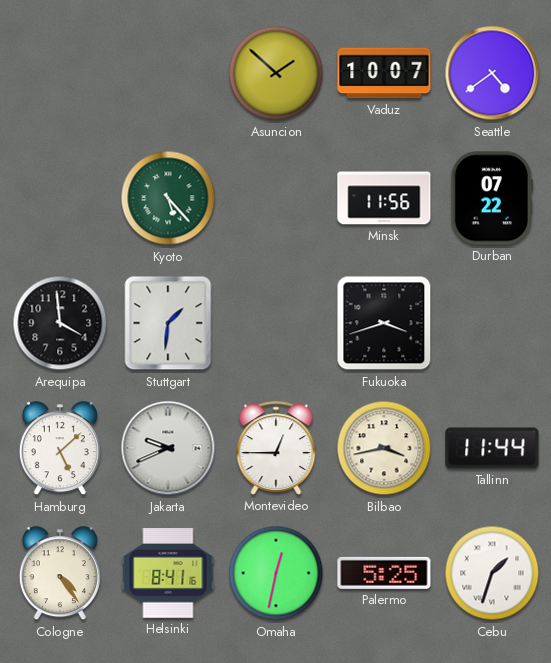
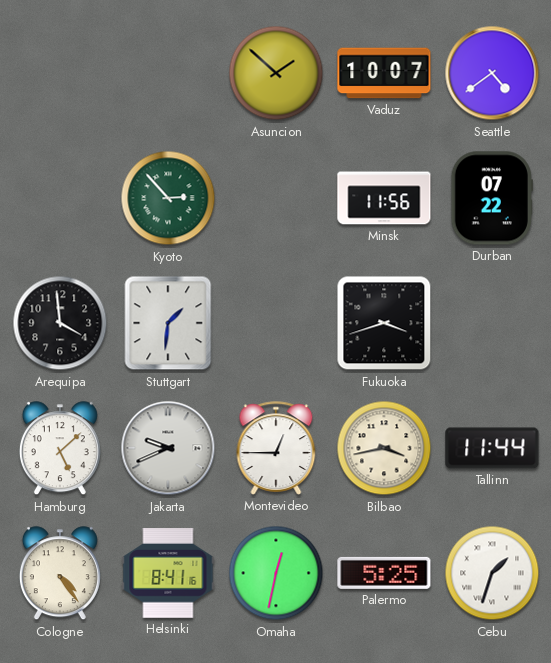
Kyoto: 5:23 -> 2:53
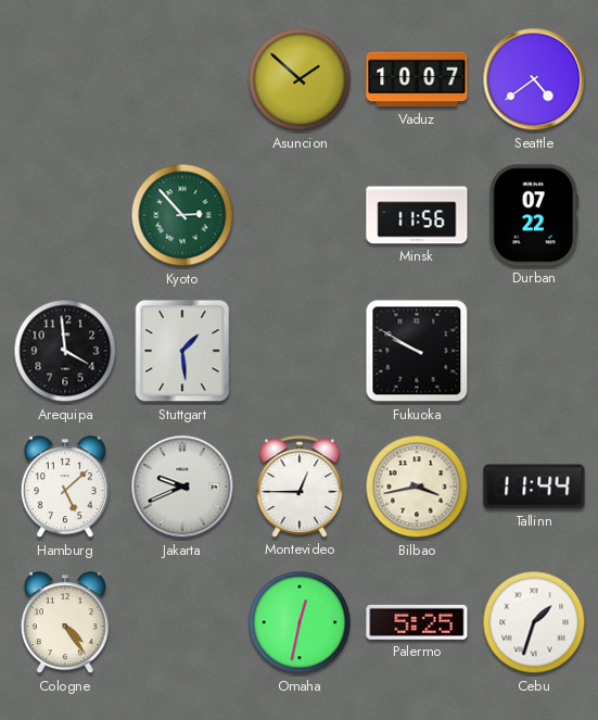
Stuttgart: 1:31 -> 1:29
Fukuoka: 3:42 -> 9:50
Helsinki: 8:41 -> none
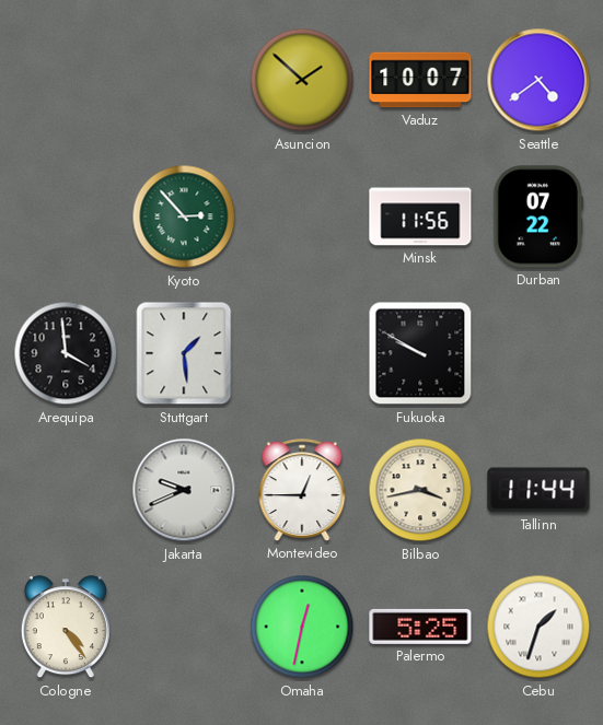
Hamburg: 5:08 -> none
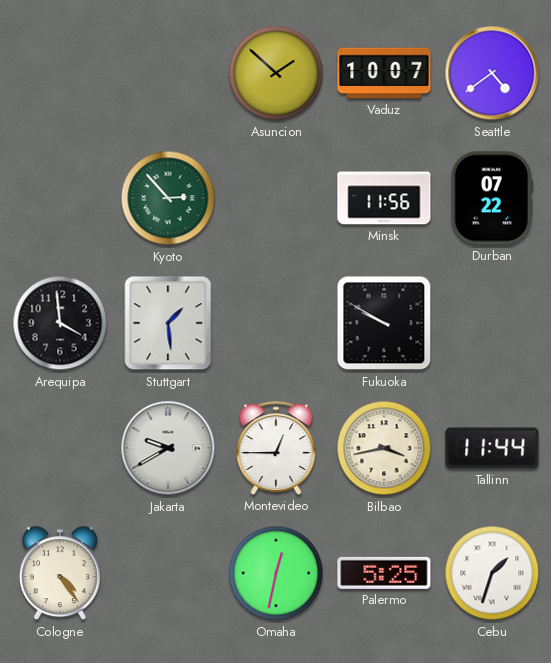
Jakarta: 9:41 -> 9:40
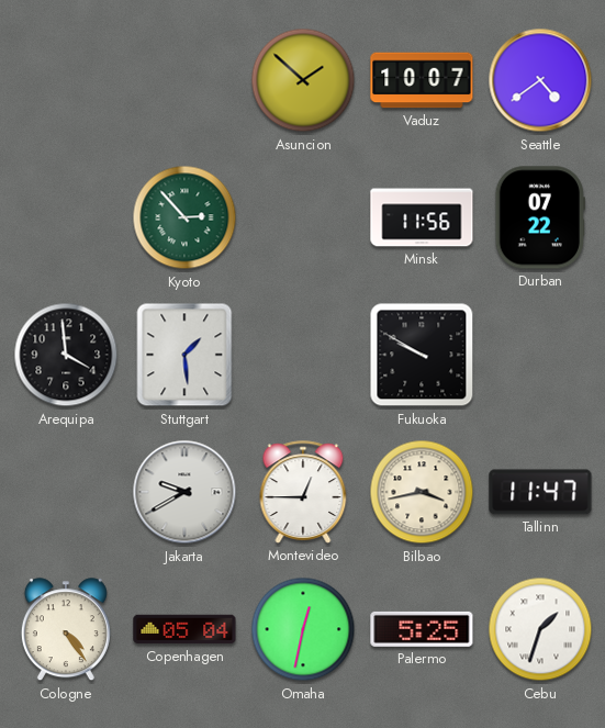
Tallinn: 11:44 -> 11:47
Copenhagen: none -> 05:04
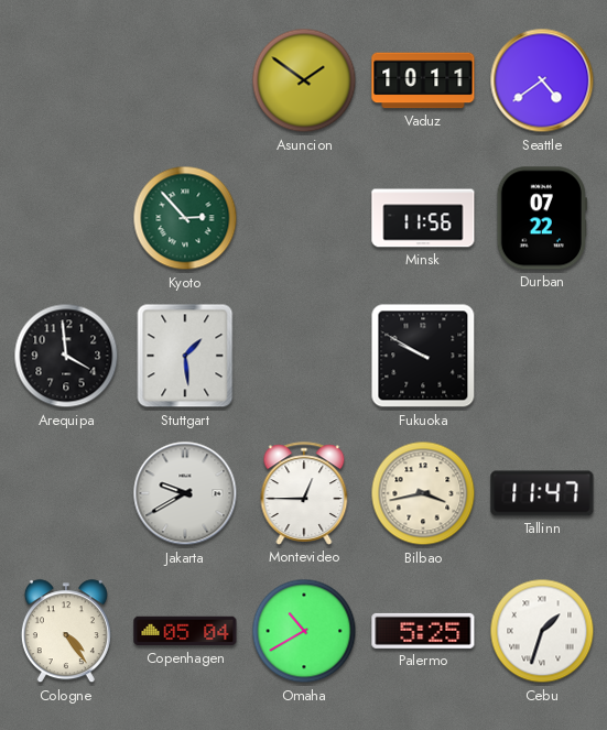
Asuncion: 1:52 -> 1:51
Vaduz: 10:07 -> 10:11
Omaha: 12:32 -> 10:40
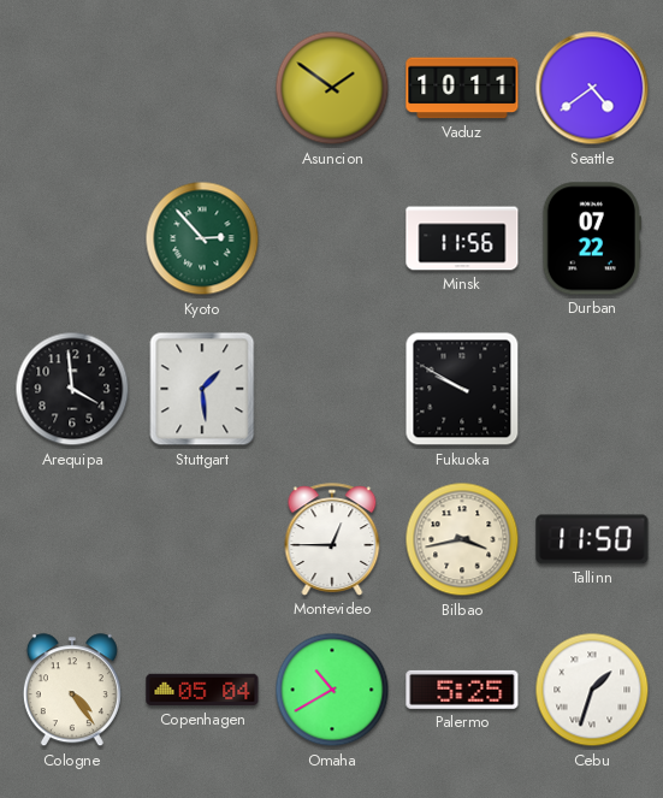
Jakarta: 9:40 -> none
Tallinn: 11:47 -> 11:50
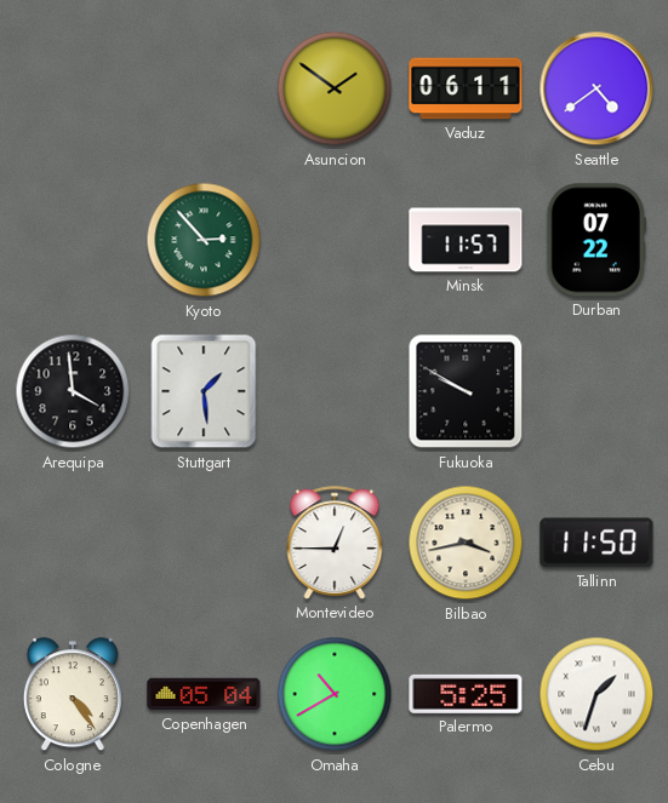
Vaduz: 10:11 -> 06:11
Minsk: 11:56 -> 11:57
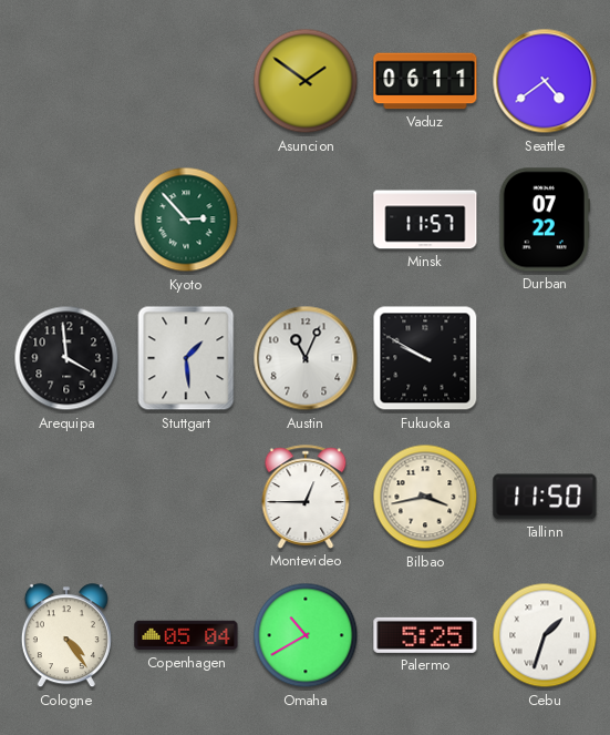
Austin: none -> 11:04
